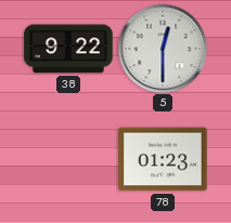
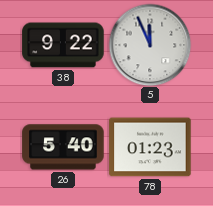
5: 12:30 -> 11:56
26: none -> 5:40
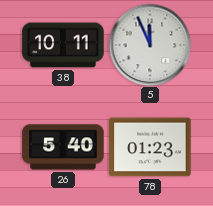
38: 9:22 -> 10:11
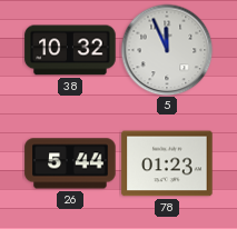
38: 10:11 -> 10:32
26: 5:40 -> 5:44
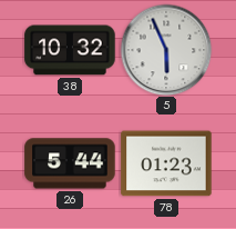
5: 11:56 -> 5:56
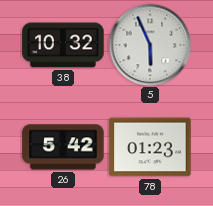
26: 5:44 -> 5:42
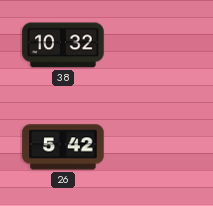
5: 5:56 -> none
78: 01:23 -> none
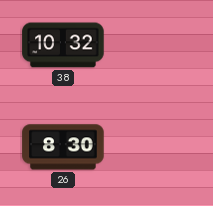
26: 5:42 -> 8:30
